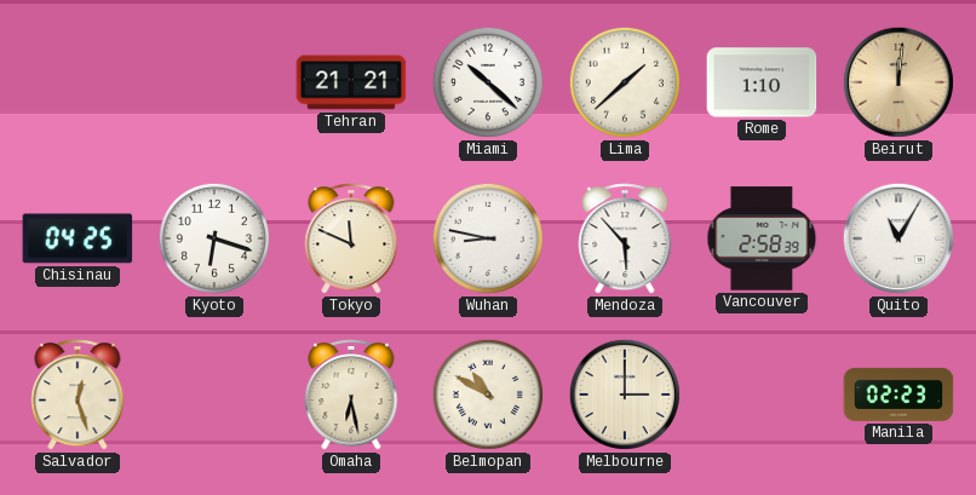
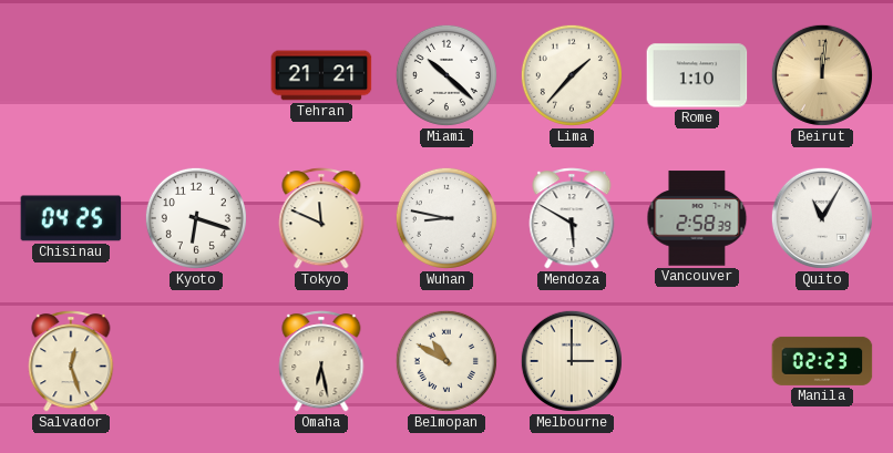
Lima: 1:38 -> 1:37
Mendoza: 5:53 -> 5:50
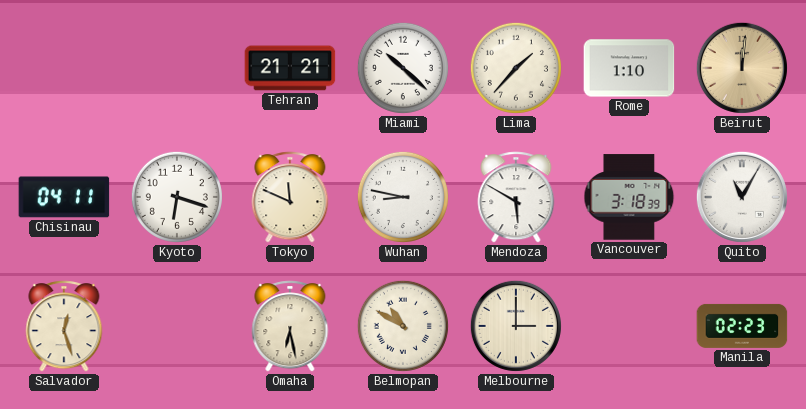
Chisinau: 04:25 -> 04:11
Vancouver: 2:58 -> 3:18
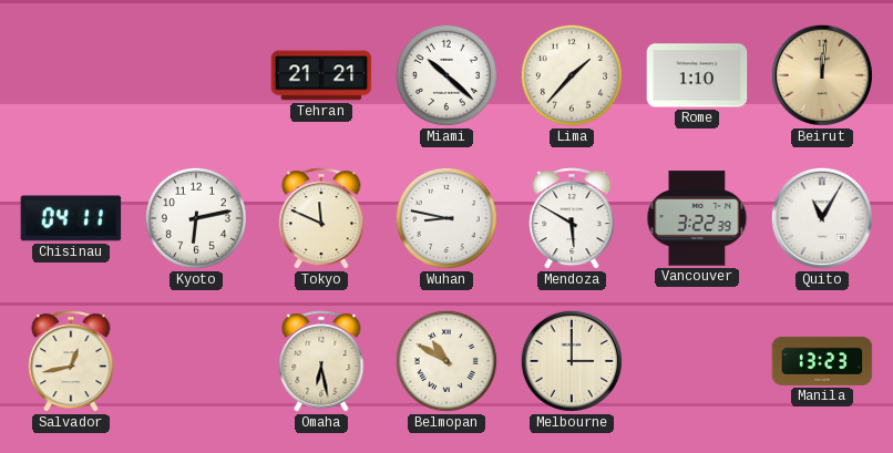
Kyoto: 6:18 -> 6:13
Vancouver: 3:18 -> 3:22
Salvador: 12:27 -> 12:43
Manila: 02:23 -> 13:23
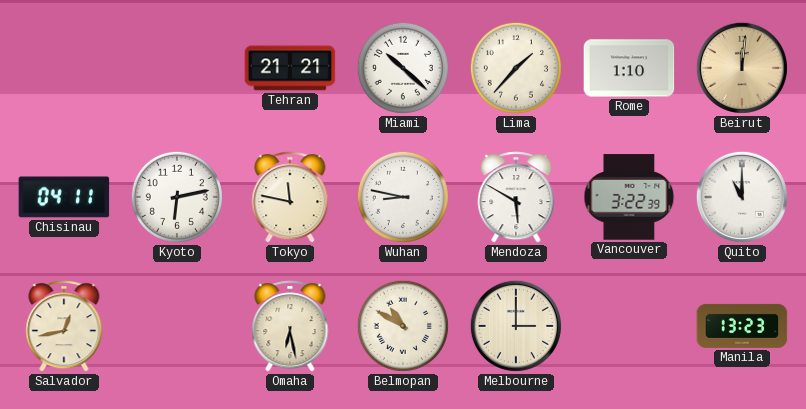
Tokyo: 11:49 -> 11:47
Quito: 11:05 -> 11:00
